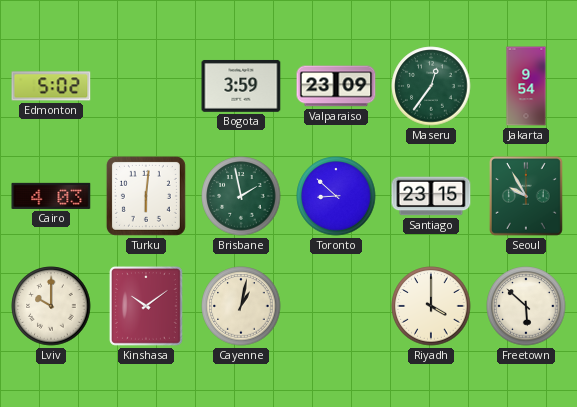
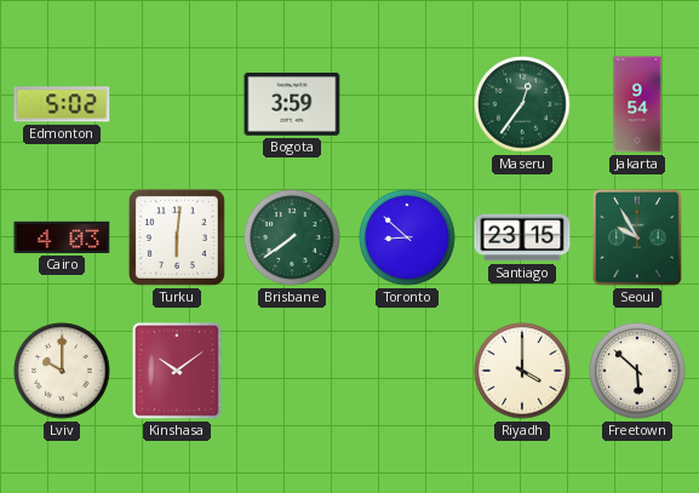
Valparaiso: 23:09 -> none
Brisbane: 1:58 -> 7:39
Cayenne: 1:02 -> none
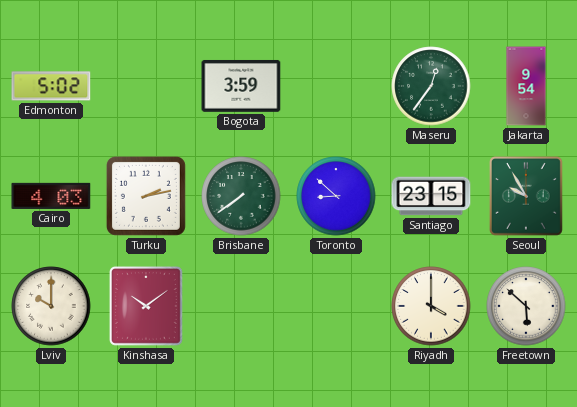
Turku: 6:01 -> 2:13
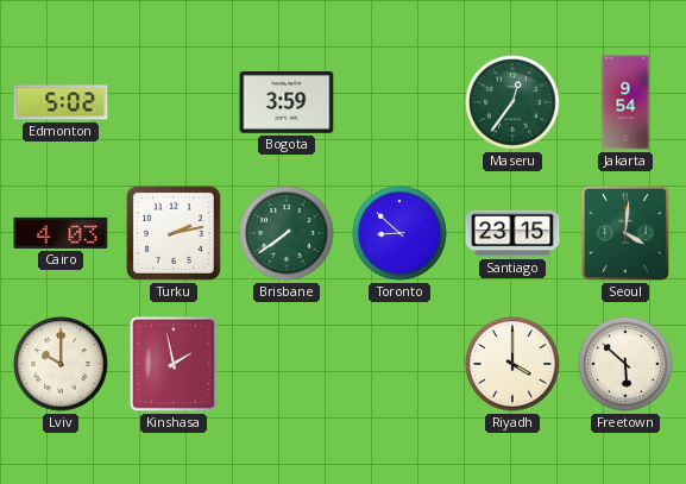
Seoul: 9:55 -> 4:01
Kinshasa: 10:09 -> 1:58
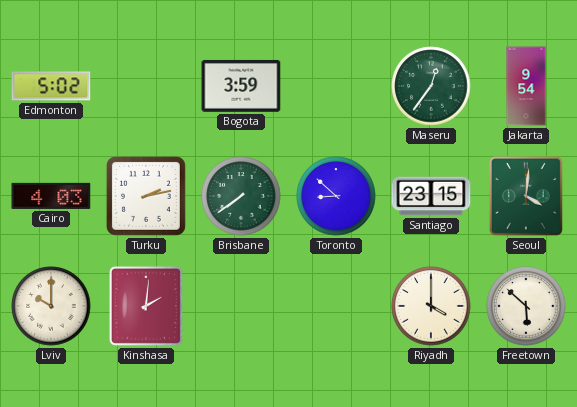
Kinshasa: 1:58 -> 2:01
